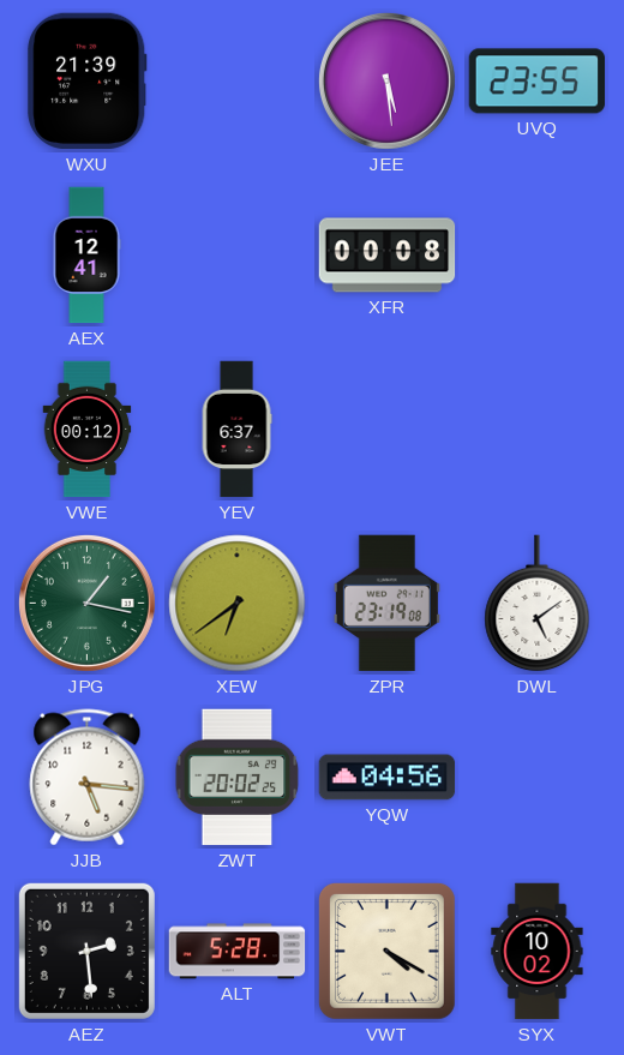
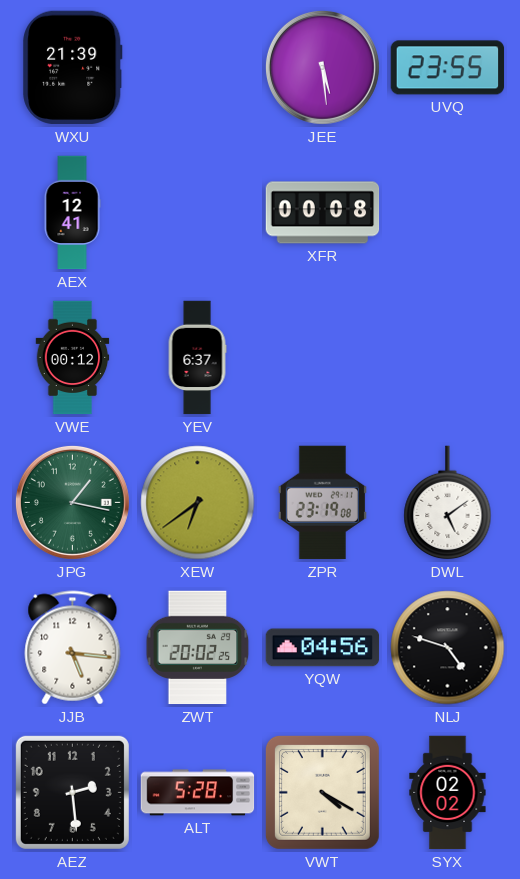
NLJ: none -> 4:48
SYX: 10:02 -> 02:02
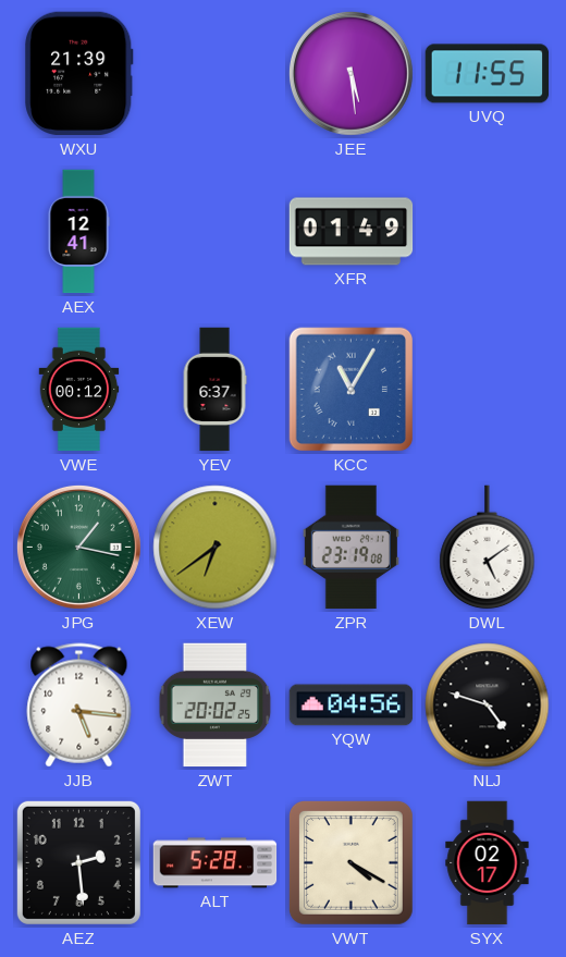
UVQ: 23:55 -> 11:55
XFR: 00:08 -> 01:49
KCC: none -> 11:05
SYX: 02:02 -> 02:17
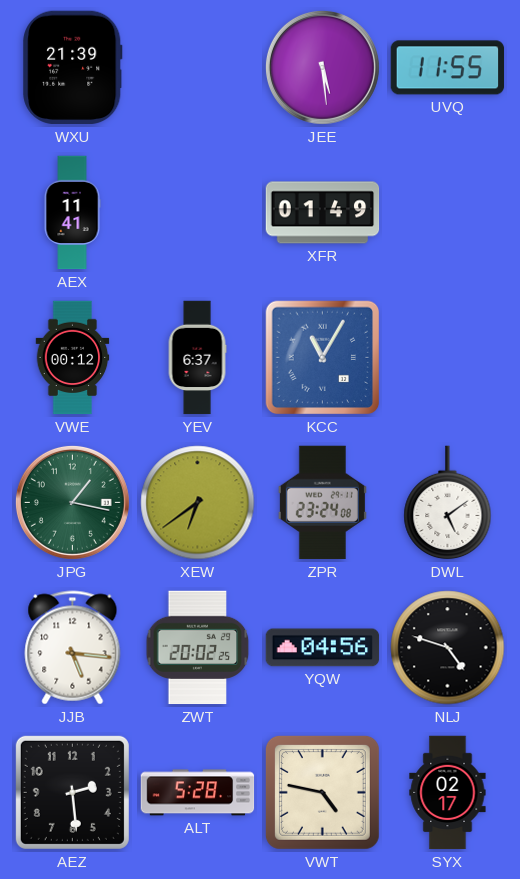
AEX: 12:41 -> 11:41
ZPR: 23:19 -> 23:24
VWT: 4:20 -> 4:47
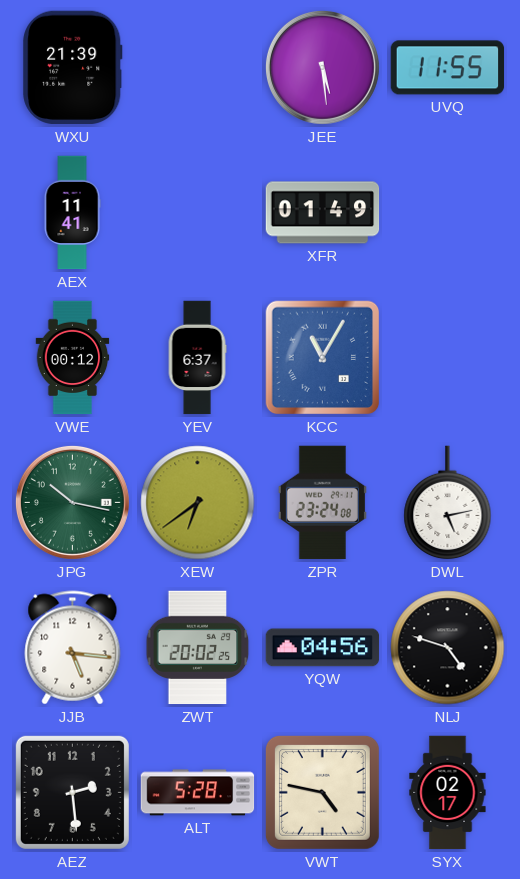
JPG: 1:17 -> 10:17
DWL: 5:09 -> 5:13
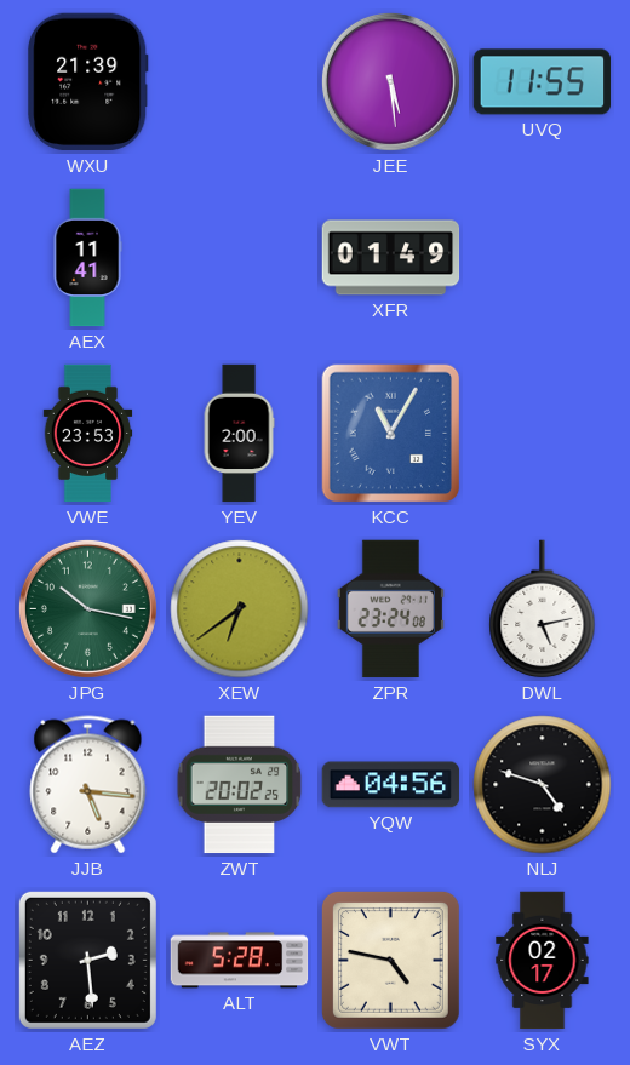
VWE: 00:12 -> 23:53
YEV: 6:37 -> 2:00
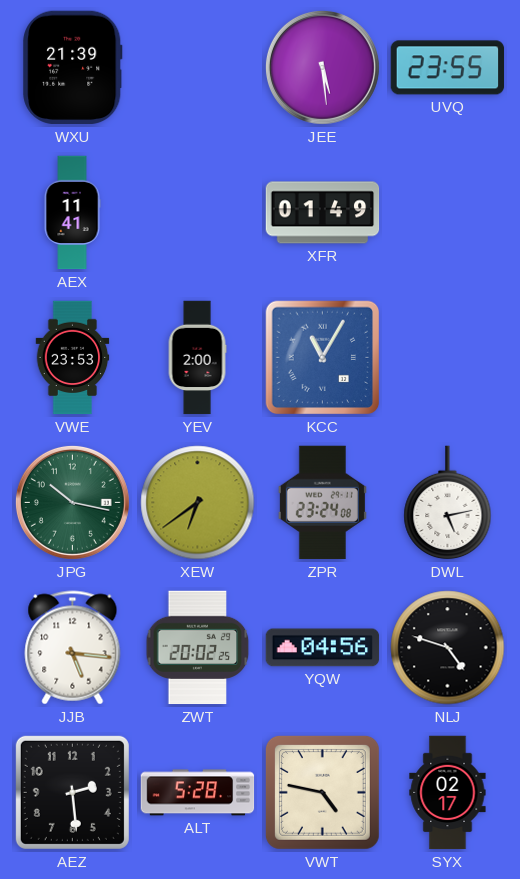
UVQ: 11:55 -> 23:55
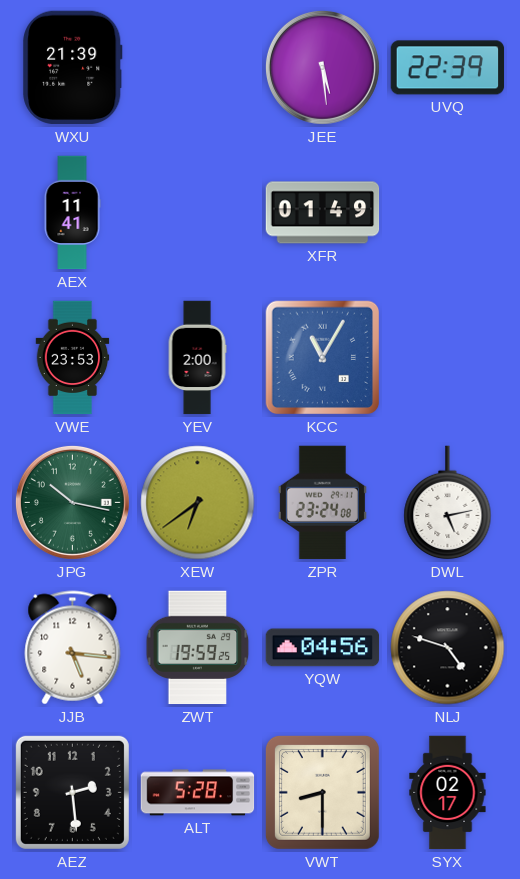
UVQ: 23:55 -> 22:39
ZWT: 20:02 -> 19:59
VWT: 4:47 -> 8:30
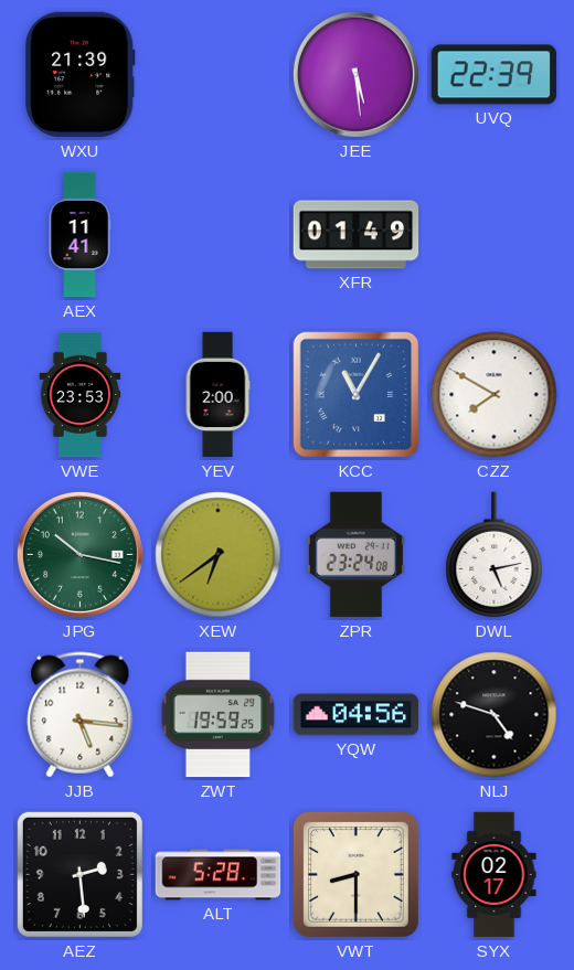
CZZ: none -> 7:50
